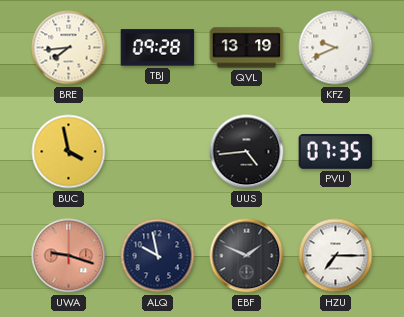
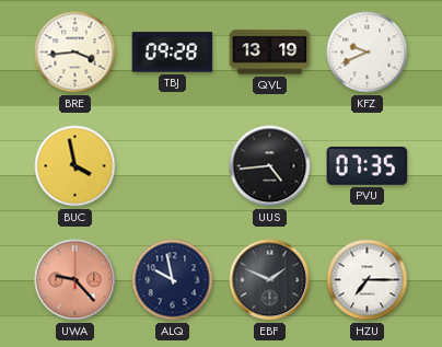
BRE: 7:44 -> 3:44
UWA: 9:18 -> 9:23
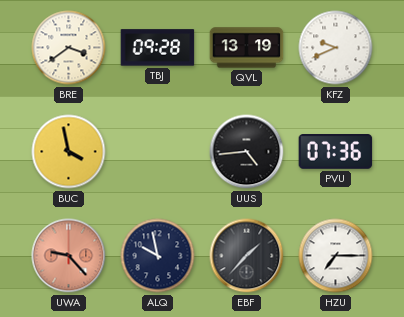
BRE: 3:44 -> 3:39
PVU: 07:35 -> 07:36
EBF: 1:49 -> 1:37
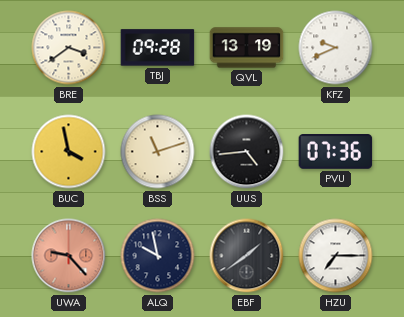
BSS: none -> 11:12
EBF: 1:37 -> 1:39
